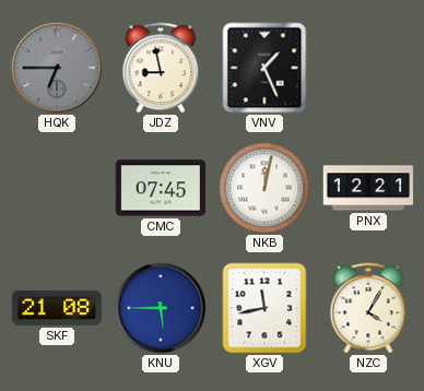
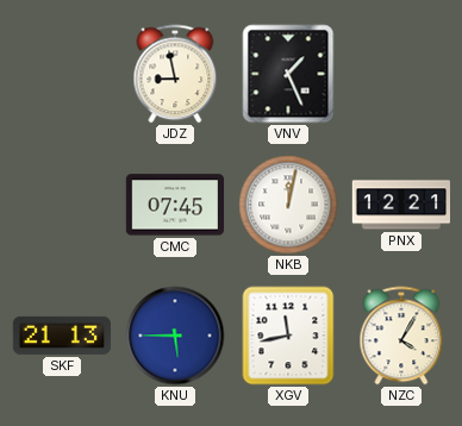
HQK: 6:45 -> none
SKF: 21:08 -> 21:13
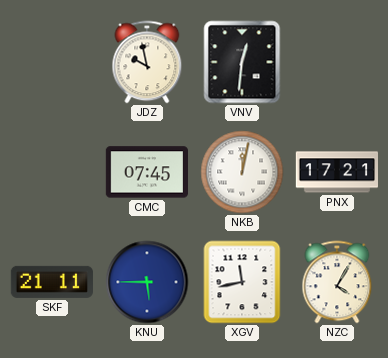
JDZ: 8:58 -> 9:58
VNV: 1:26 -> 12:31
PNX: 12:21 -> 17:21
SKF: 21:13 -> 21:11
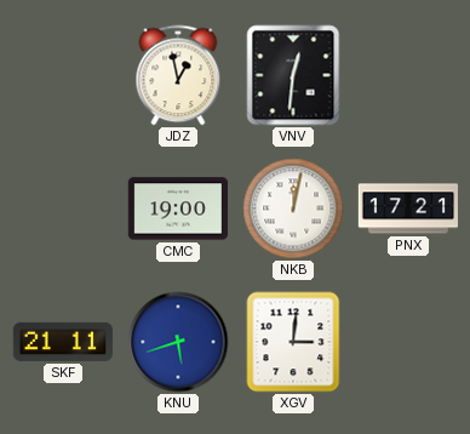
JDZ: 9:58 -> 12:58
CMC: 07:45 -> 19:00
KNU: 5:45 -> 5:42
XGV: 11:43 -> 3:01
NZC: 4:05 -> none
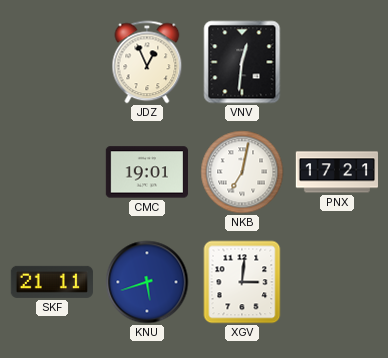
JDZ: 12:58 -> 12:56
CMC: 19:00 -> 19:01
NKB: 12:02 -> 7:02
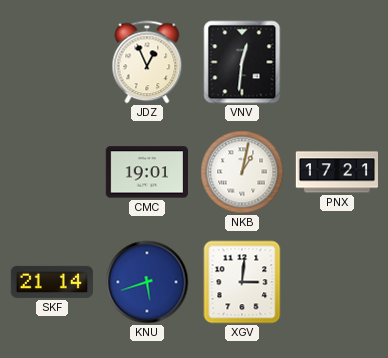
NKB: 7:02 -> 1:02
SKF: 21:11 -> 21:14
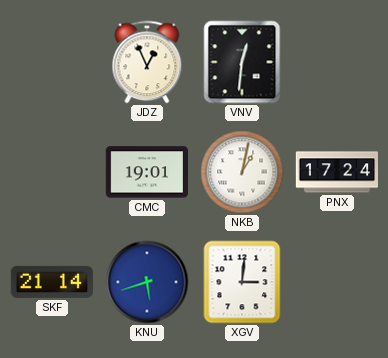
PNX: 17:21 -> 17:24
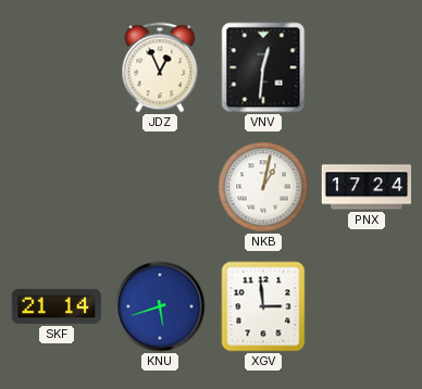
CMC: 19:01 -> none
XGV: 3:01 -> 2:59
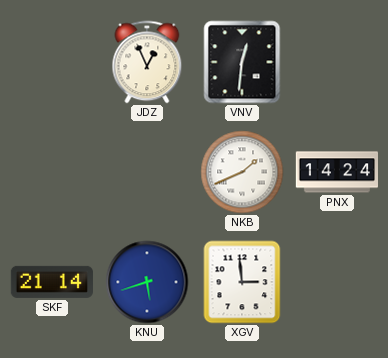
NKB: 1:02 -> 1:41
PNX: 17:24 -> 14:24
